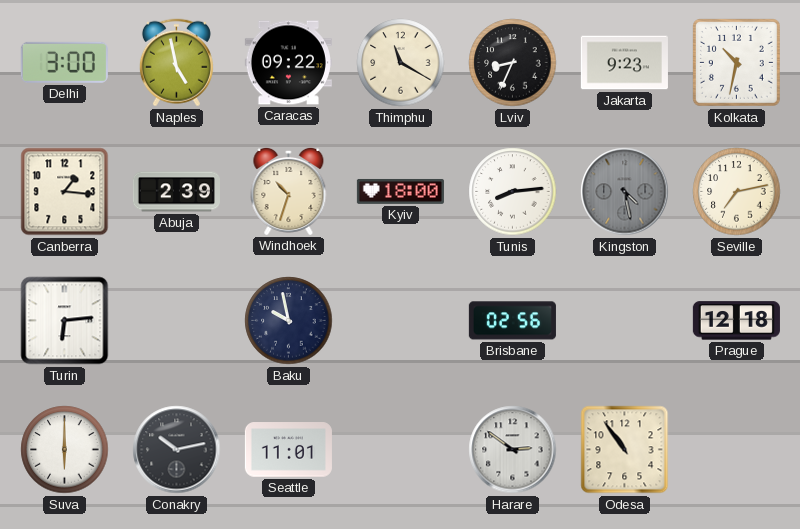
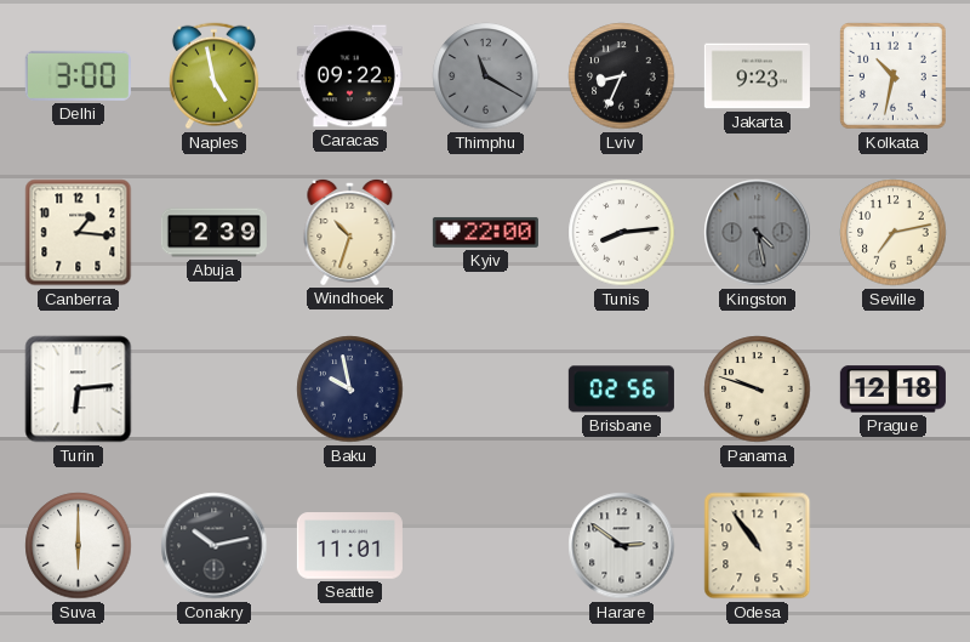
Thimphu dial: cream -> grey
Kyiv: 18:00 -> 22:00
Panama: none -> 9:48
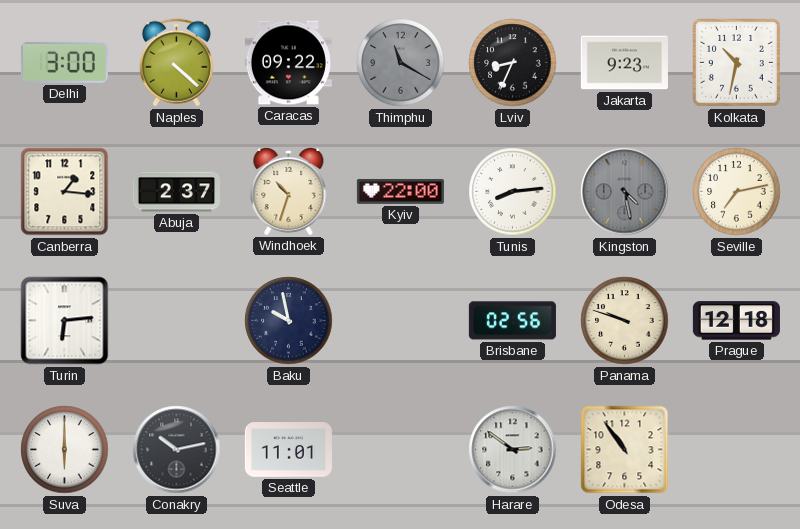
Naples: 4:58 -> 4:22
Abuja: 2:39 -> 2:37
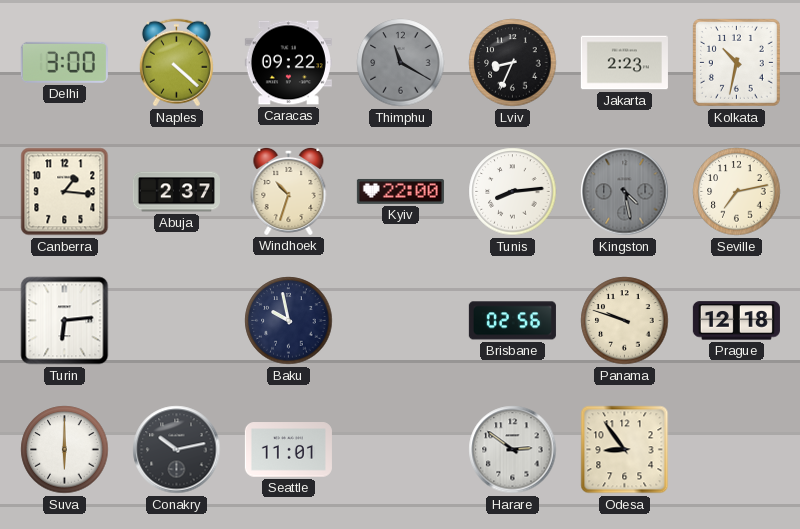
Jakarta: 9:23 -> 2:23
Odesa: 10:54 -> 8:54
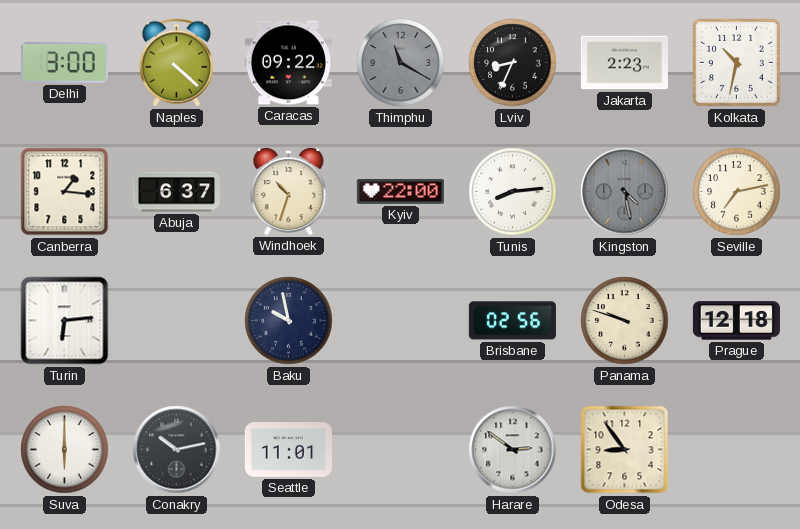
Abuja: 2:37 -> 6:37
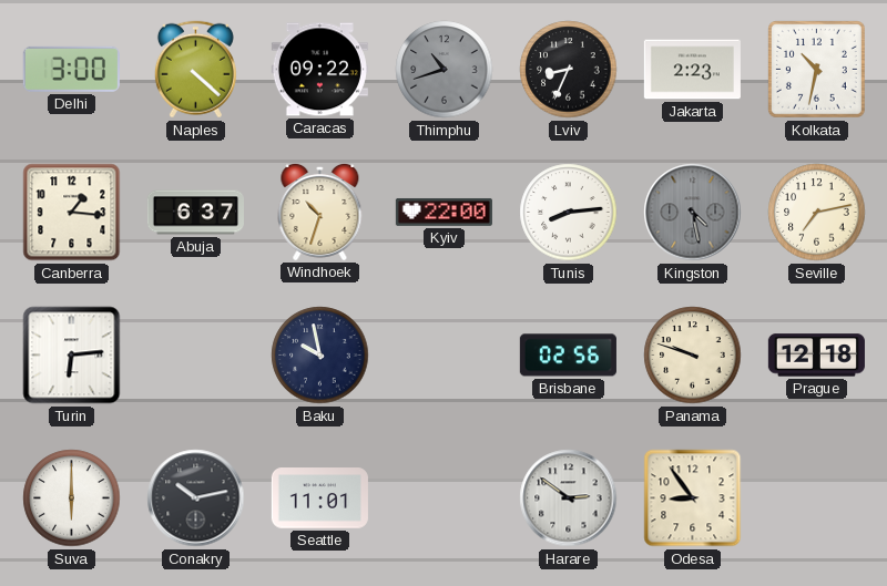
Thimphu: 11:20 -> 10:42
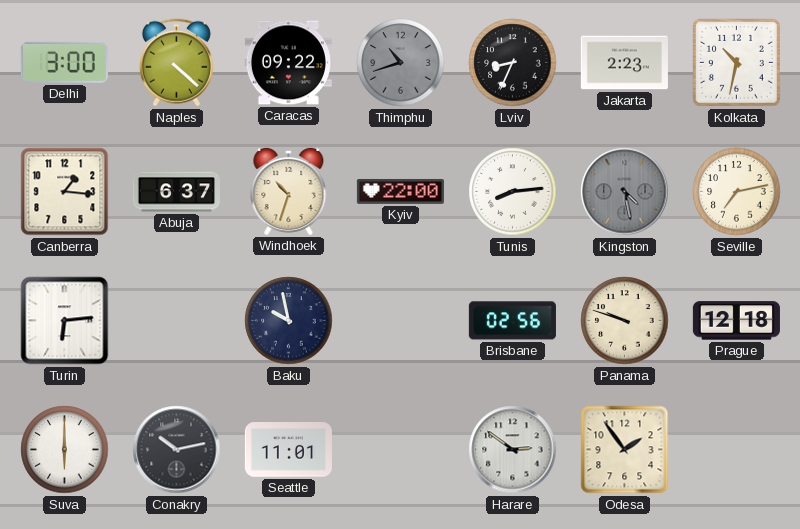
Odesa: 8:54 -> 1:54
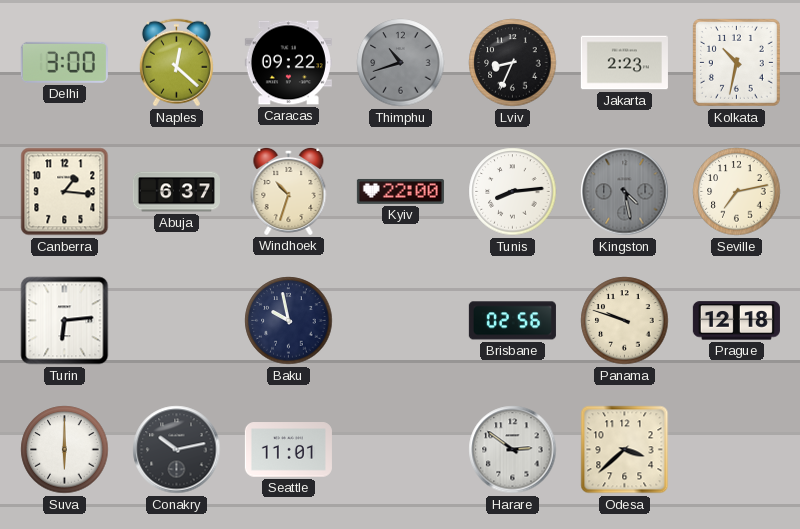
Naples: 4:22 -> 12:22
Odesa: 1:54 -> 3:38
